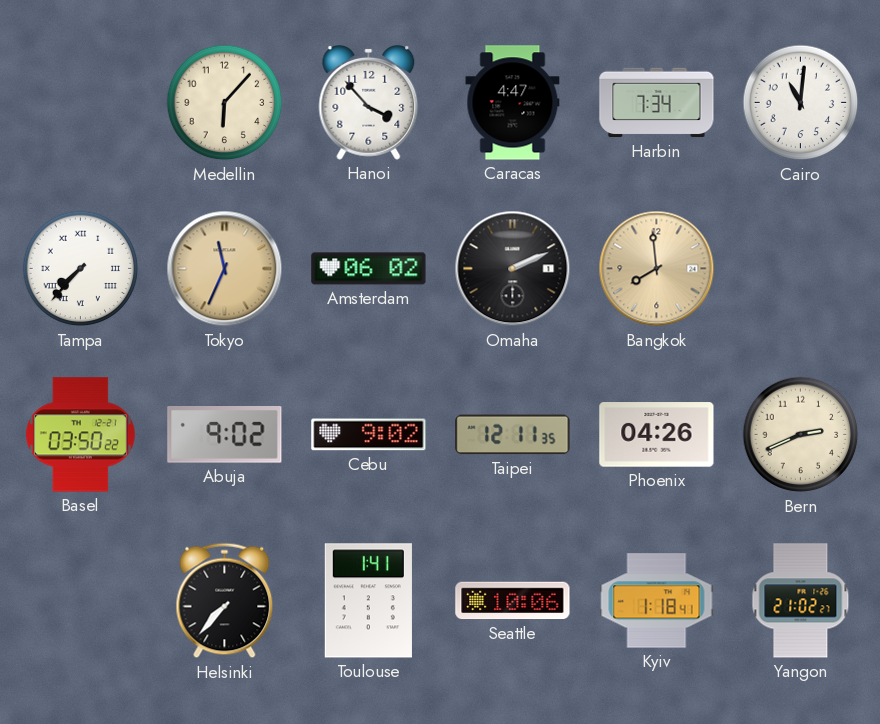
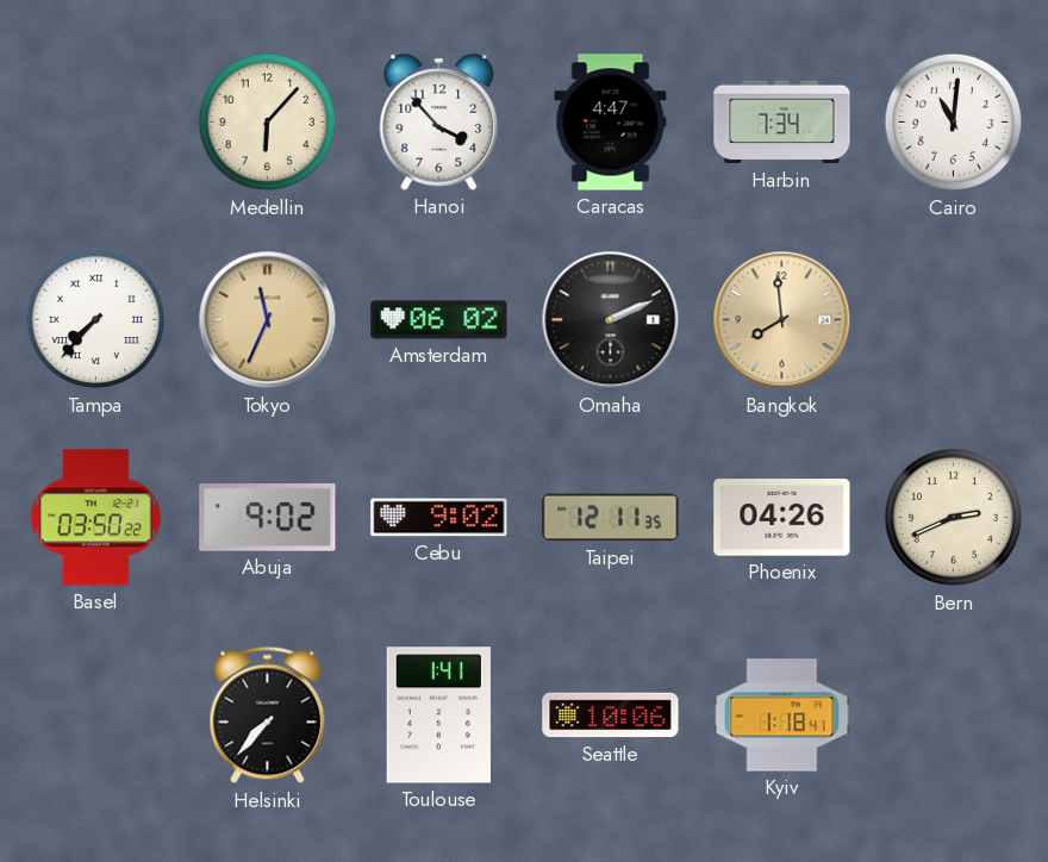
Yangon: 21:02 -> none
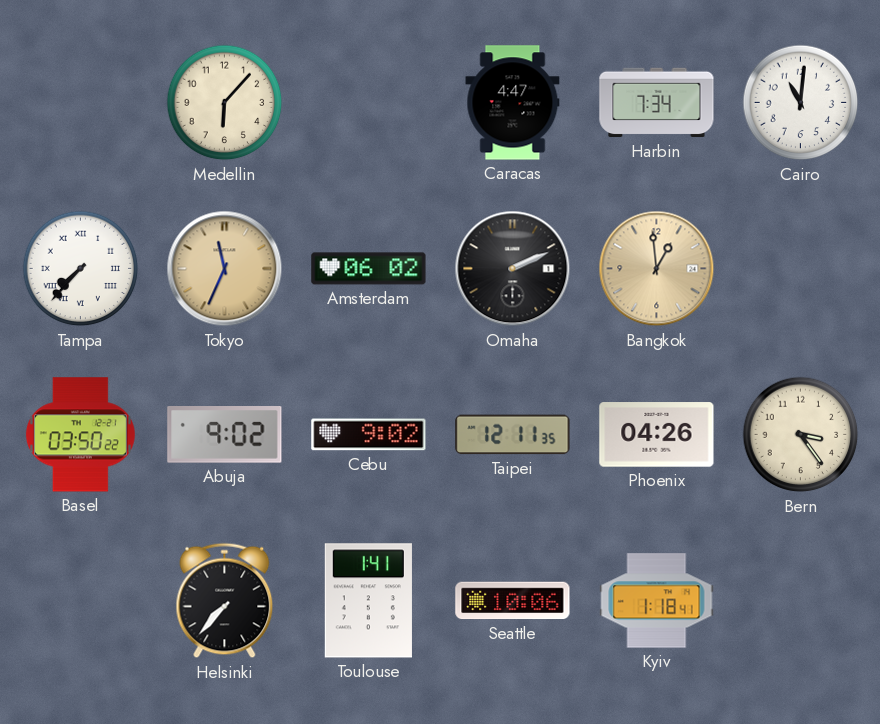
Hanoi: 3:53 -> none
Bangkok: 7:59 -> 12:59
Bern: 2:41 -> 3:24
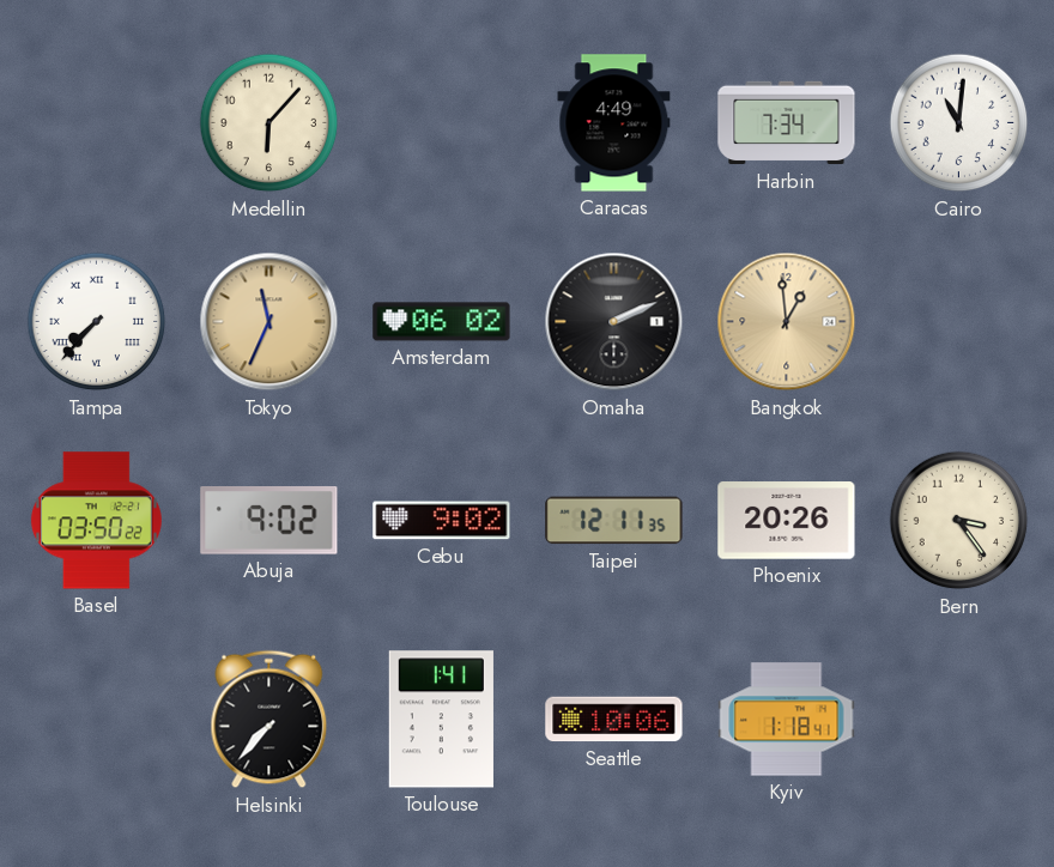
Caracas: 4:47 -> 4:49
Phoenix: 04:26 -> 20:26
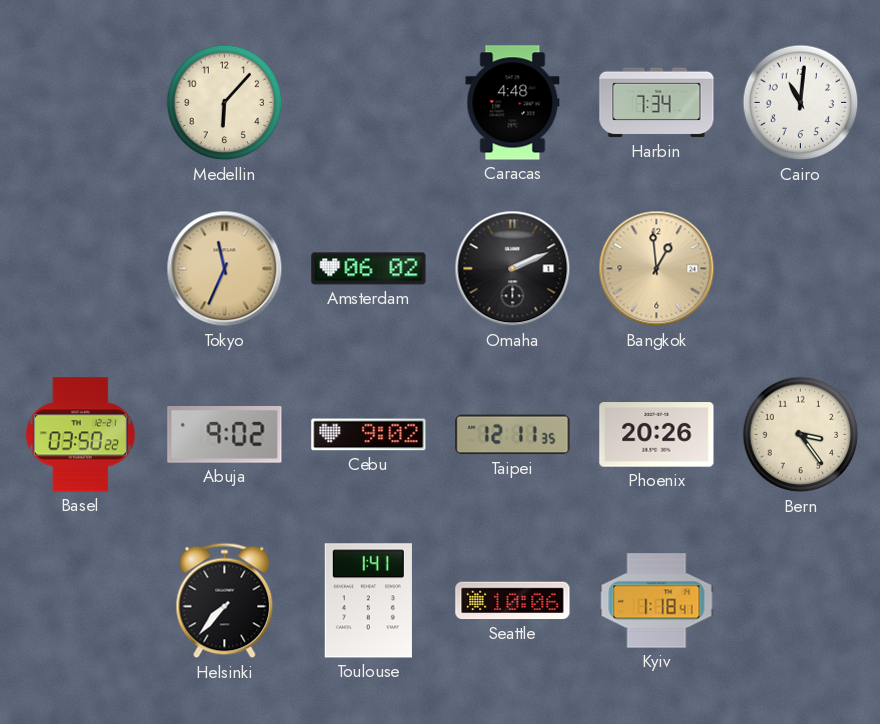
Caracas: 4:49 -> 4:48
Tampa: 7:37 -> none
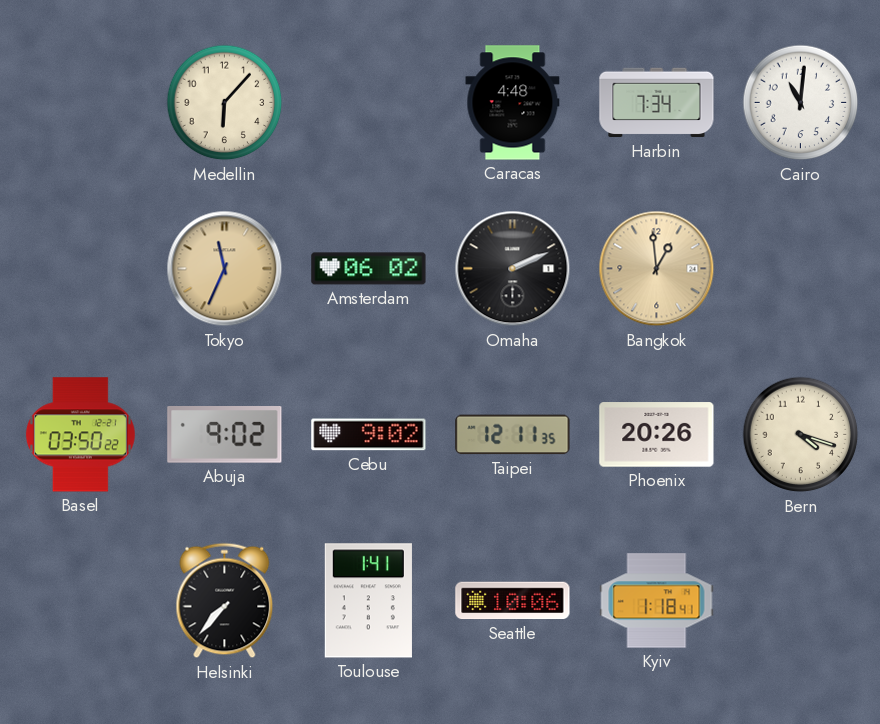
Bern: 3:24 -> 4:18
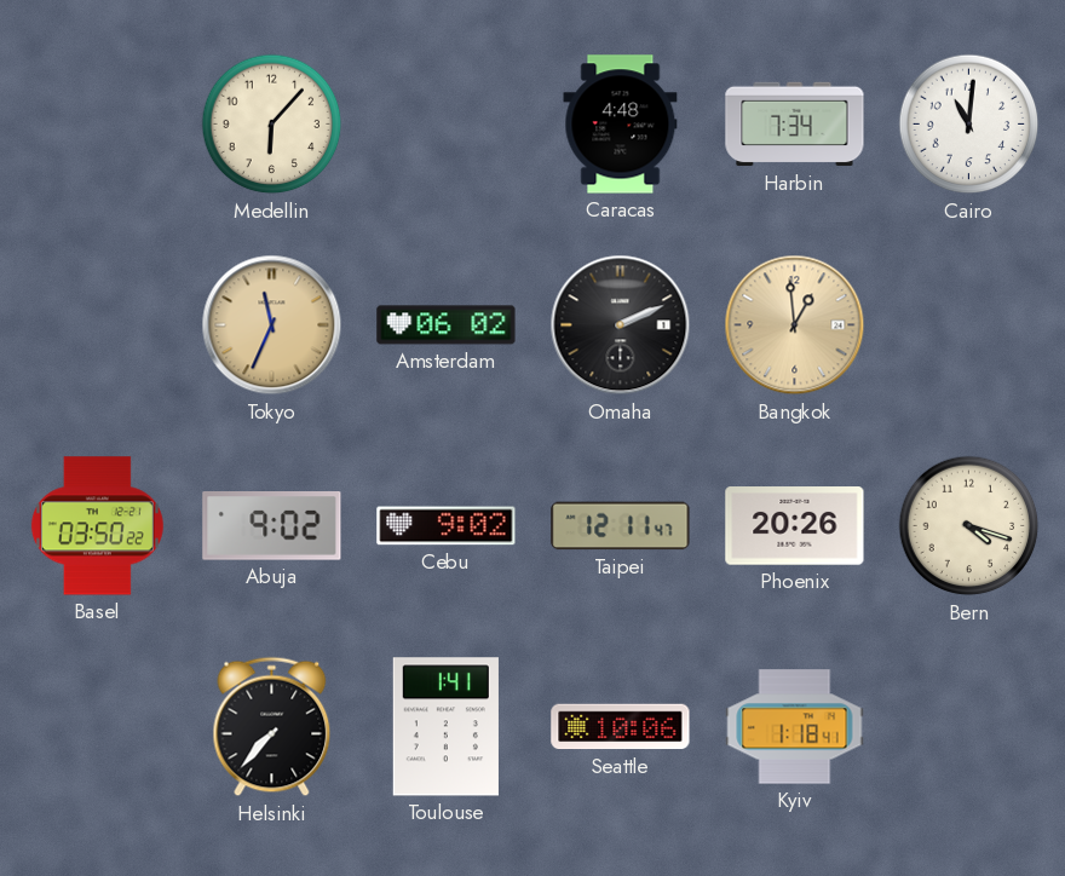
Taipei: 12:11:35 -> 12:11:47
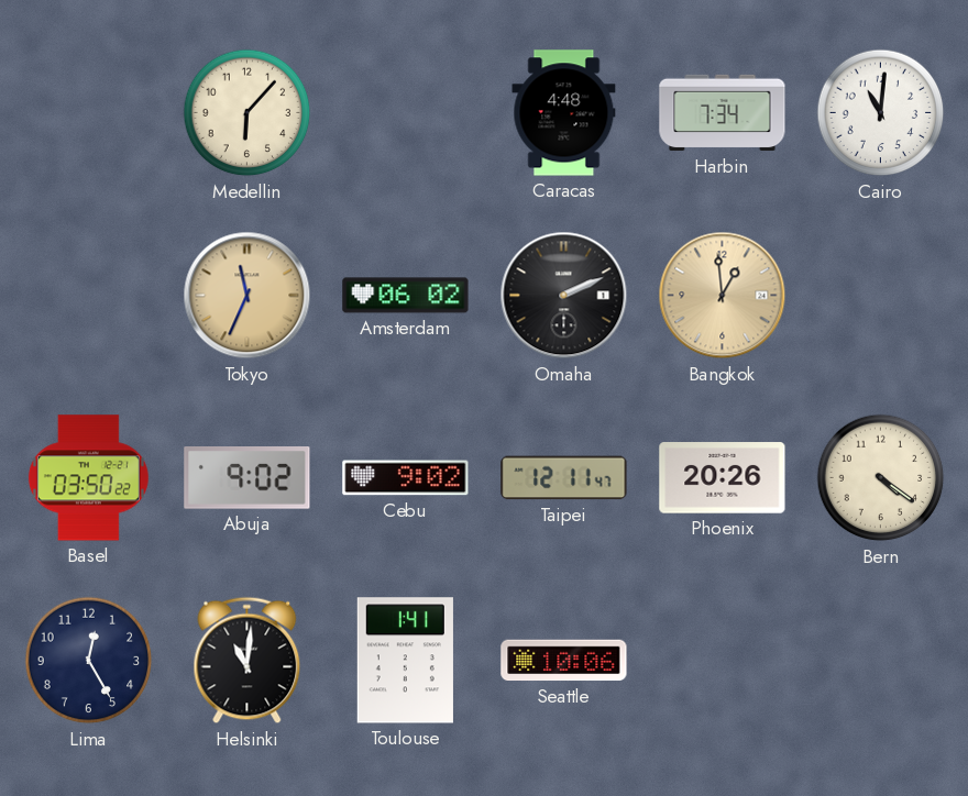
Bern: 4:18 -> 4:21
Lima: none -> 12:25
Helsinki: 7:37 -> 11:01
Kyiv: 1:18 -> none
